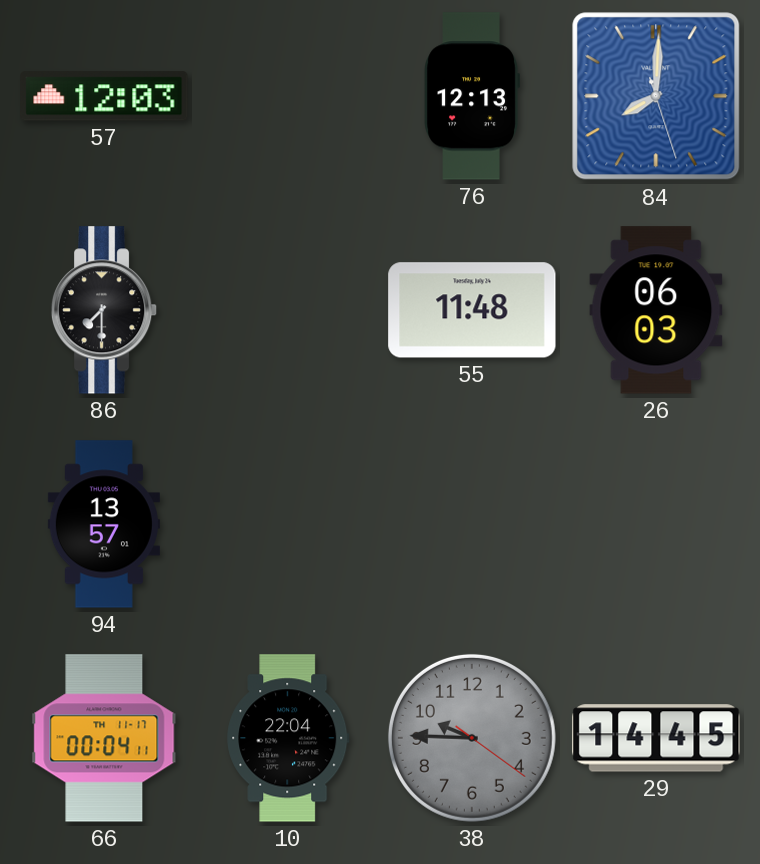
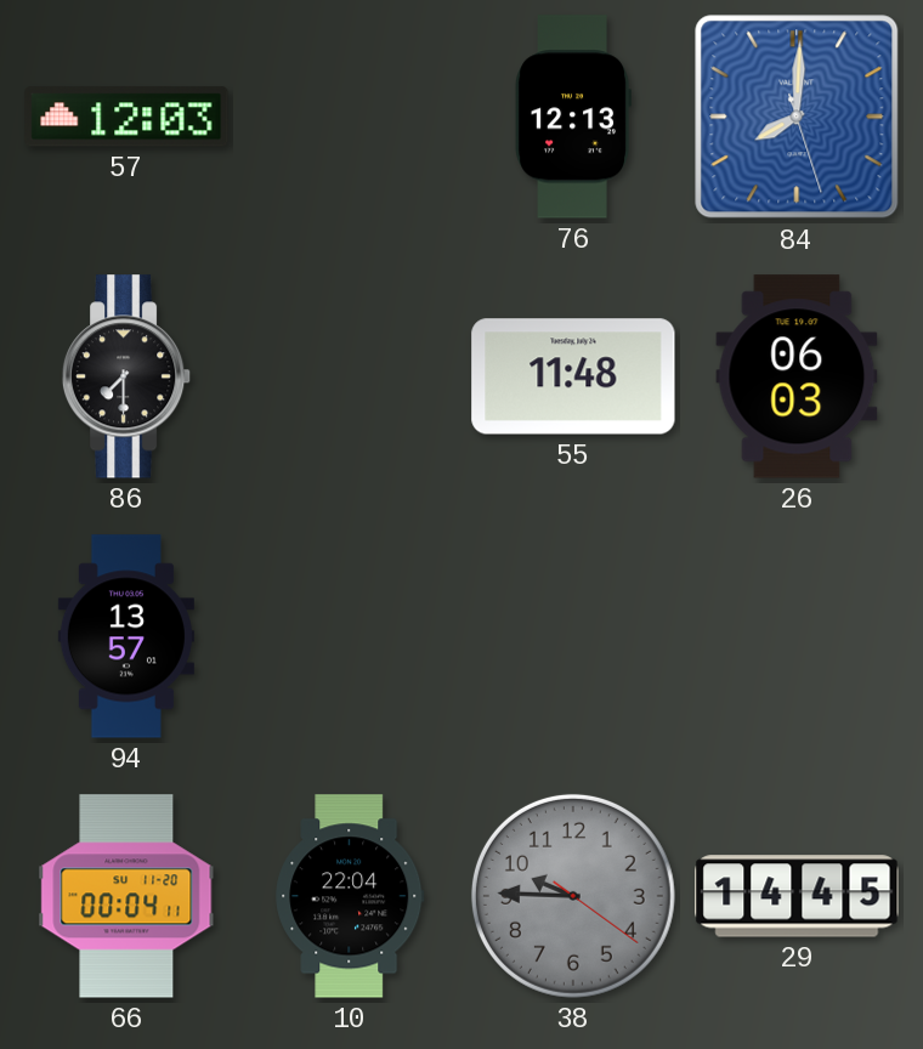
66 date: TH 11-17 -> SU 11-20
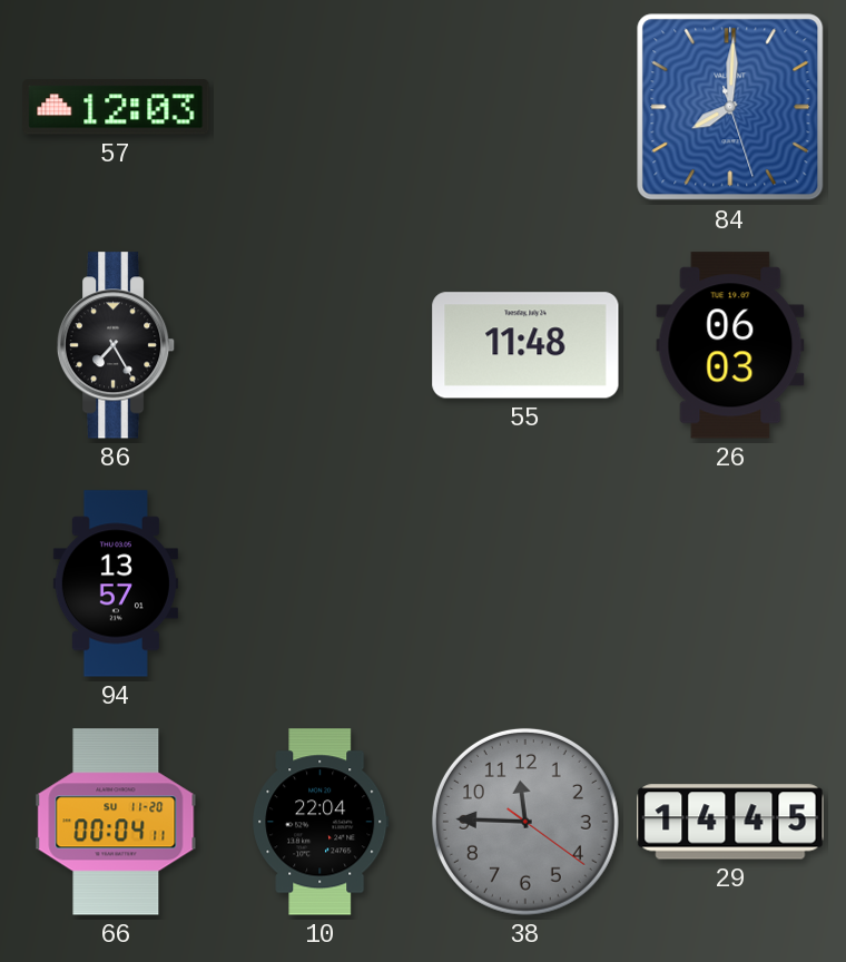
76: 12:13 -> none
86: 7:30 -> 7:25
38: 9:45 -> 11:45
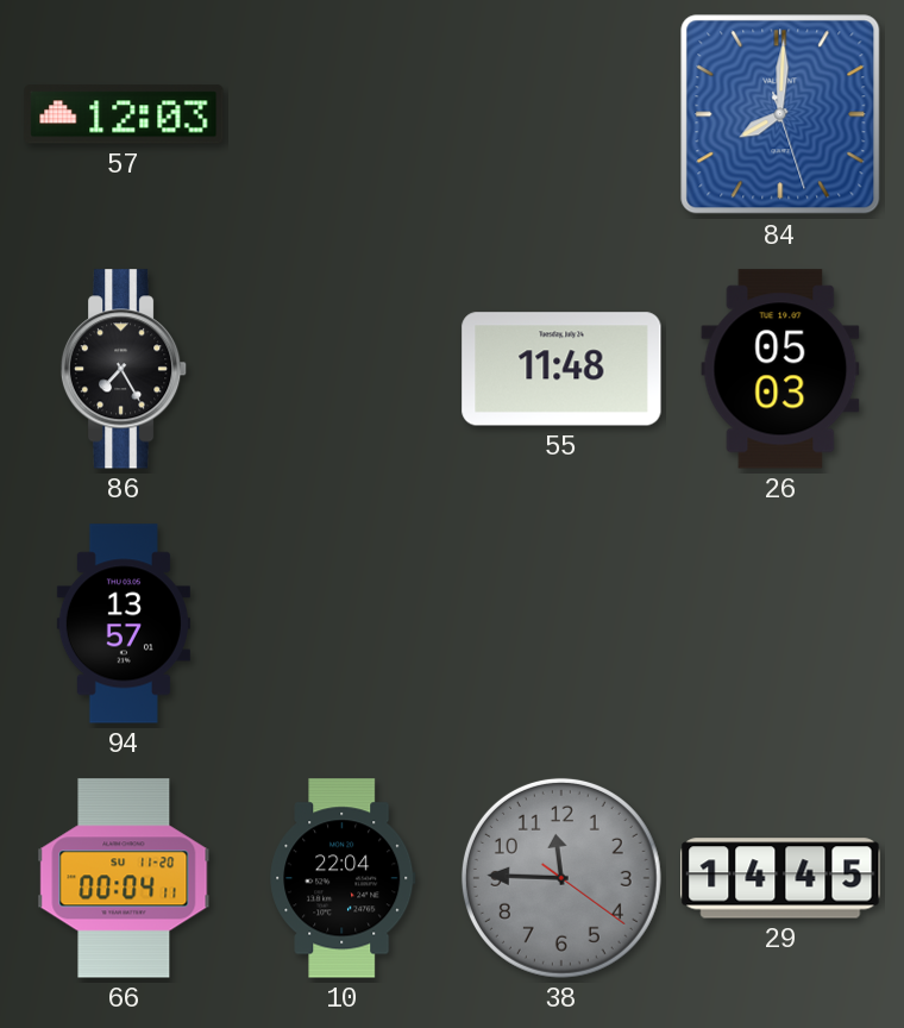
26: 06:03 -> 05:03
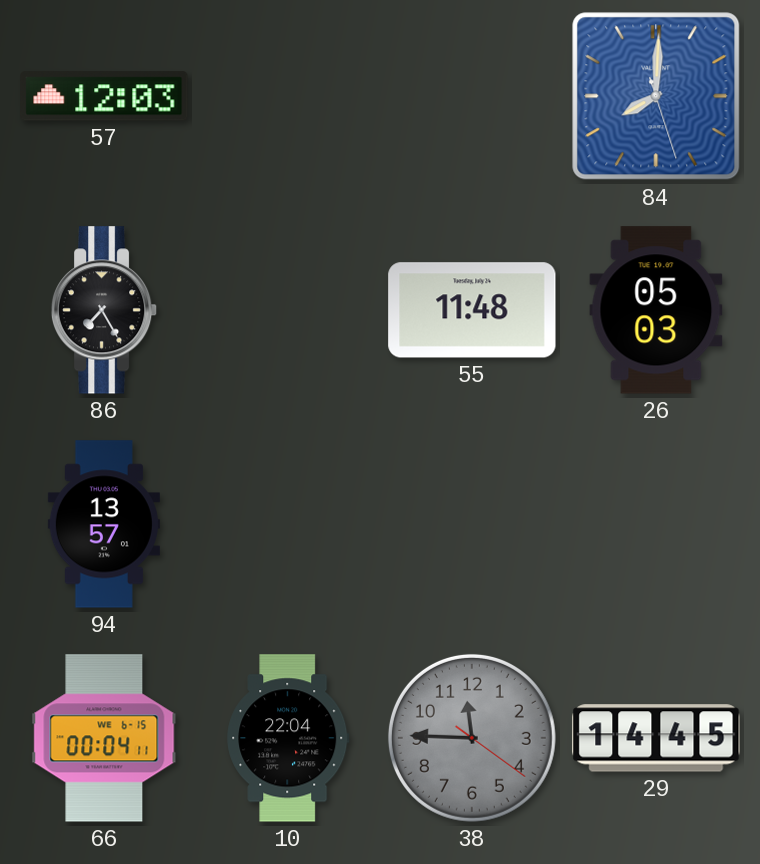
66 date: SU 11-20 -> WE 6-15
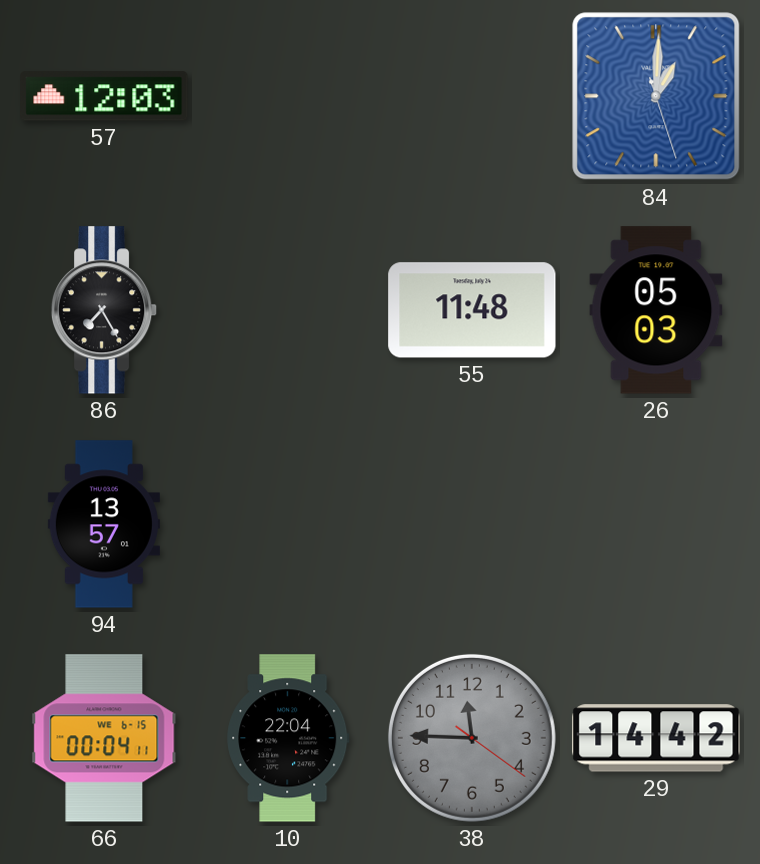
84: 8:00 -> 1:00
29: 14:45 -> 14:42
